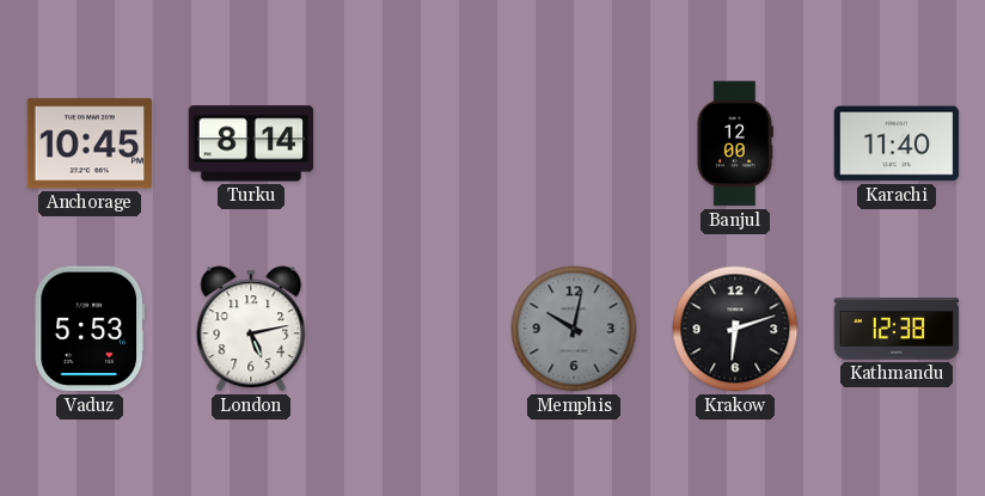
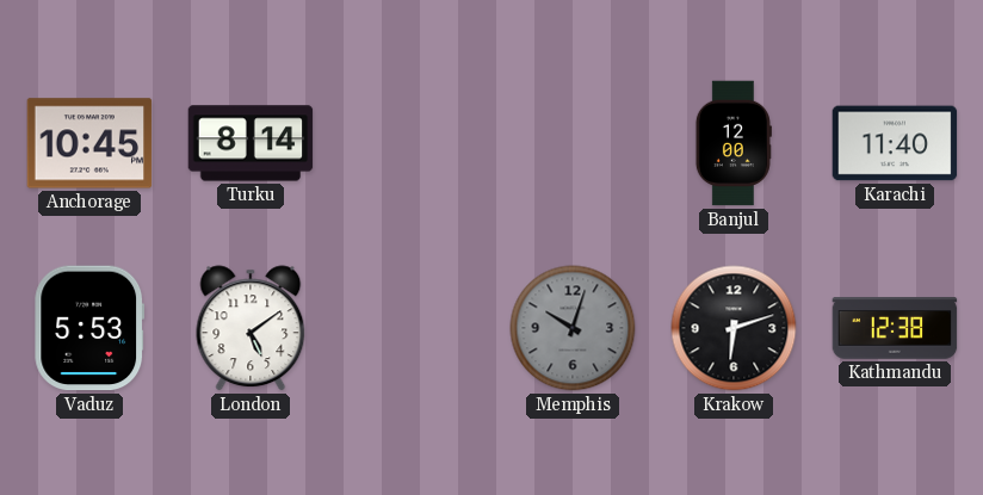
London: 5:13 -> 5:09
Memphis: 10:02 -> 10:03
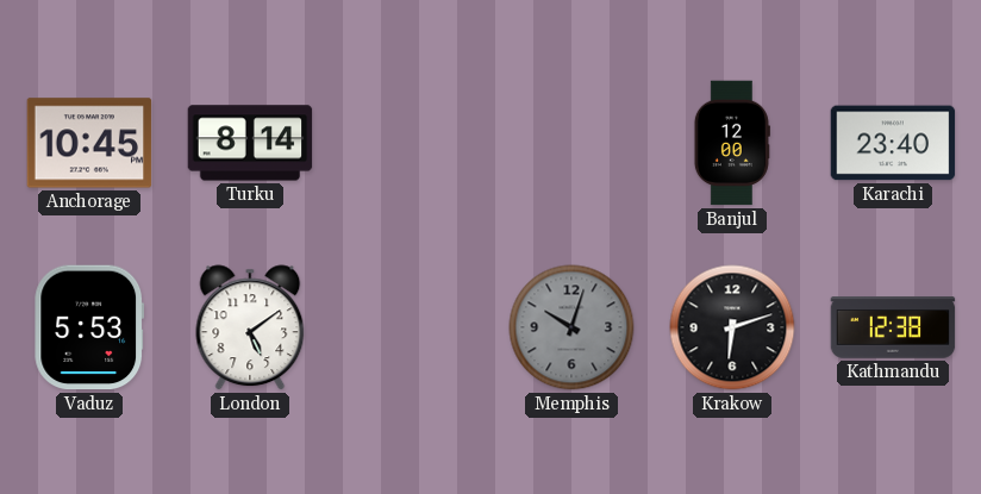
Karachi: 11:40 -> 23:40
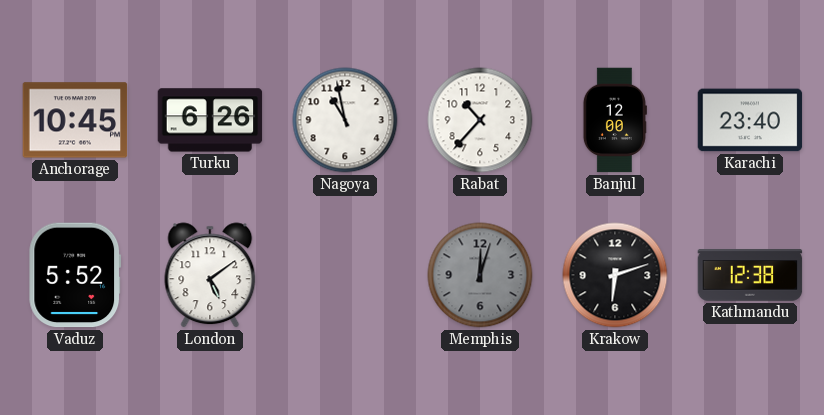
Turku: 8:14 -> 6:26
Nagoya: none -> 10:58
Rabat: none -> 10:37
Vaduz: 5:53 -> 5:52
Memphis: 10:03 -> 12:03
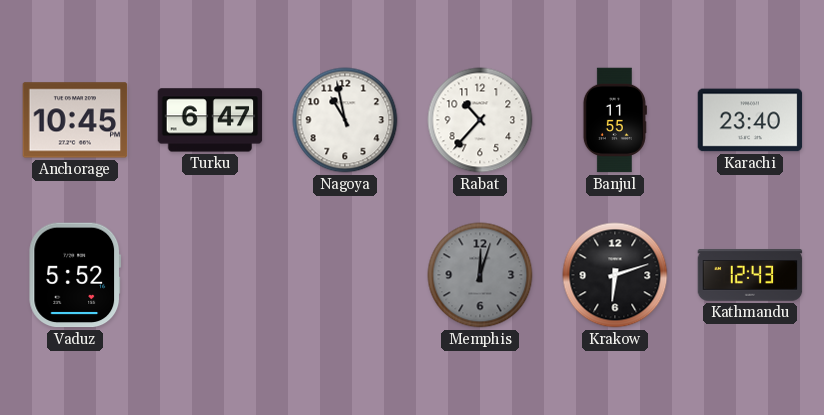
Turku: 6:26 -> 6:47
Banjul: 12:00 -> 11:55
London: 5:09 -> none
Kathmandu: 12:38 -> 12:43
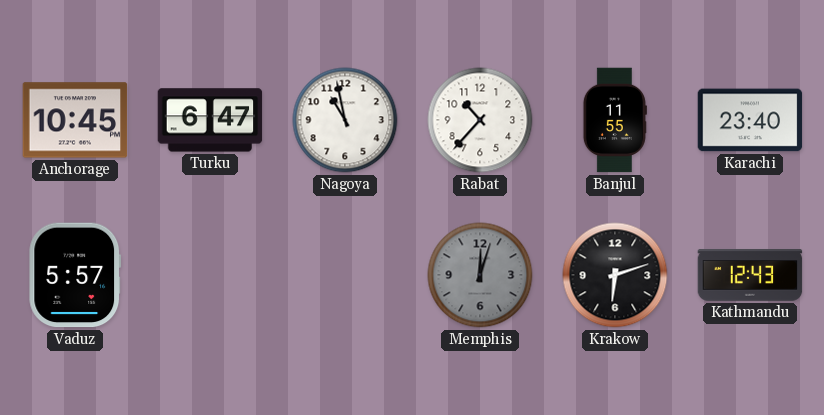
Vaduz: 5:52 -> 5:57
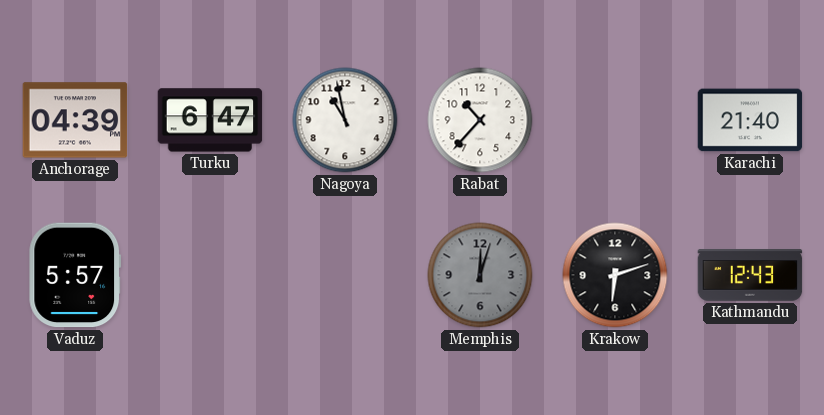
Anchorage: 10:45 -> 04:39
Banjul: 11:55 -> none
Karachi: 23:40 -> 21:40
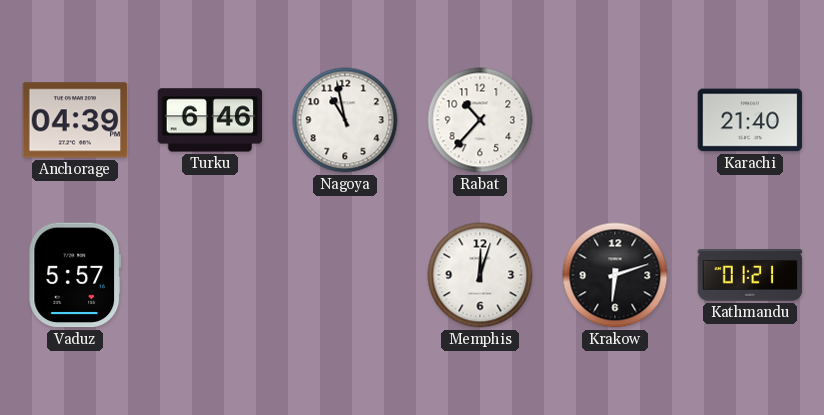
Turku: 6:47 -> 6:46
Memphis dial: grey -> white
Kathmandu: 12:43 -> 01:21
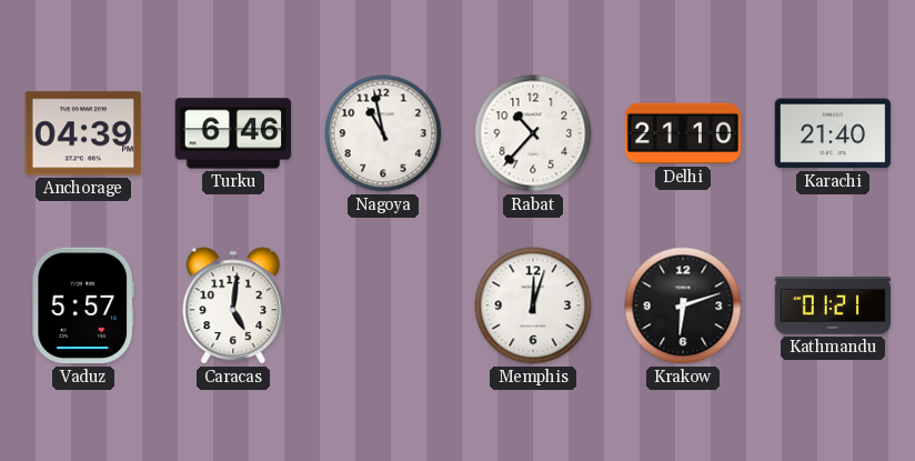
Delhi: none -> 21:10
Caracas: none -> 5:01
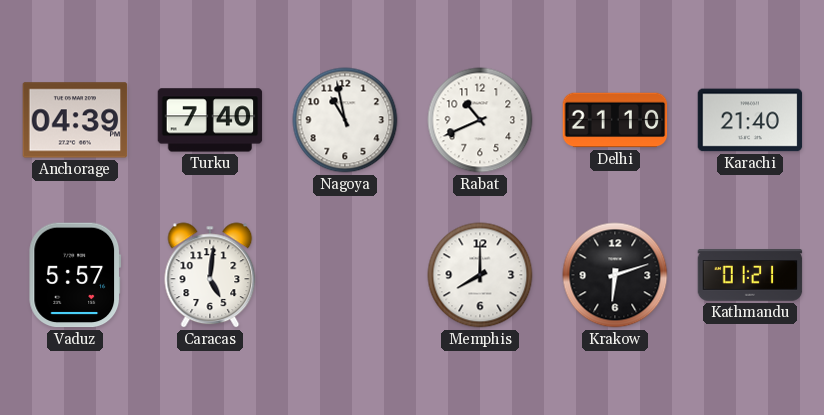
Turku: 6:46 -> 7:40
Rabat: 10:37 -> 10:41
Memphis: 12:03 -> 8:00
